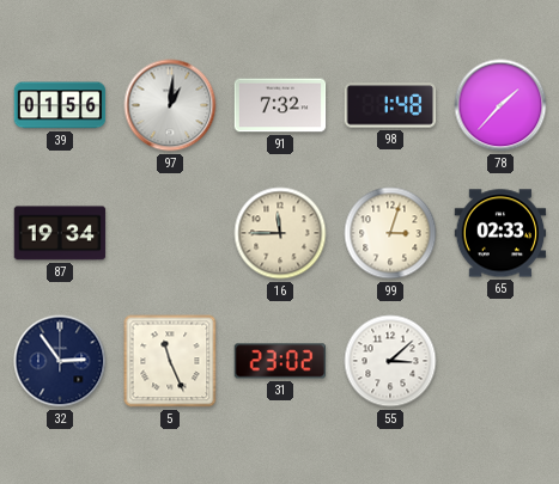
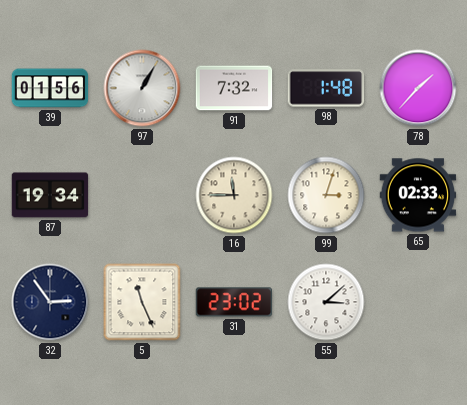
97: 1:01 -> 1:05
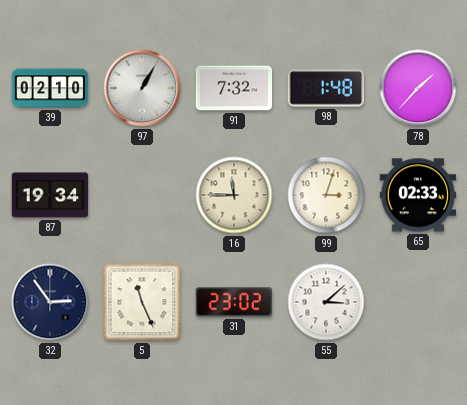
39: 01:56 -> 02:10
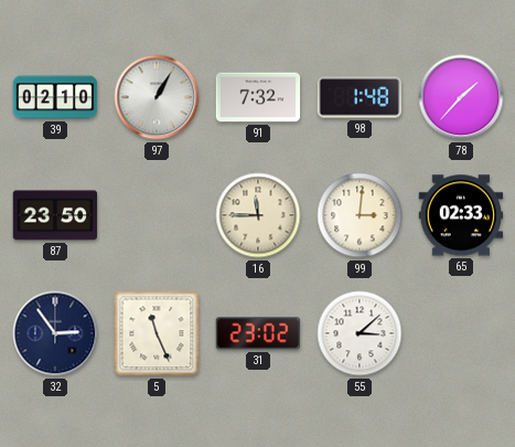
87: 19:34 -> 23:50
99: 3:03 -> 3:01
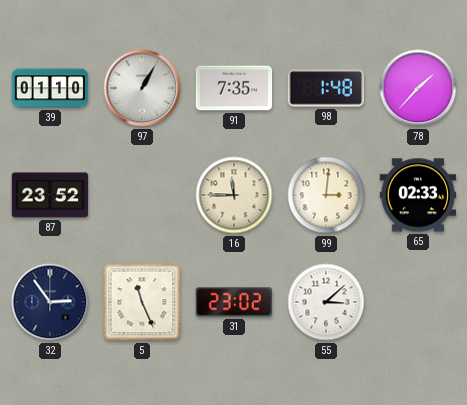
39: 02:10 -> 01:10
91: 7:32 -> 7:35
87: 23:50 -> 23:52
